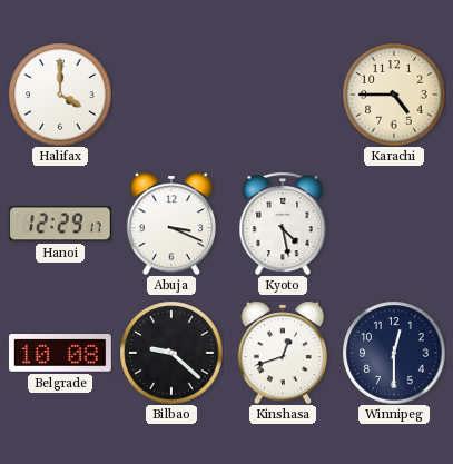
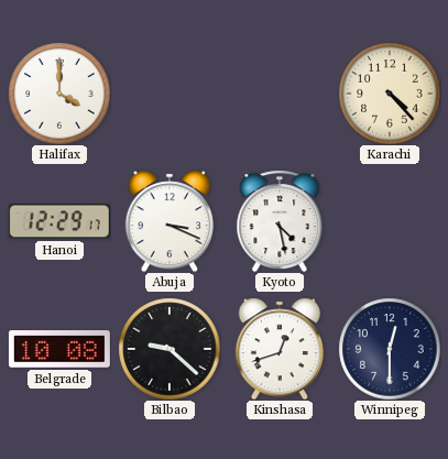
Karachi: 4:45 -> 4:23
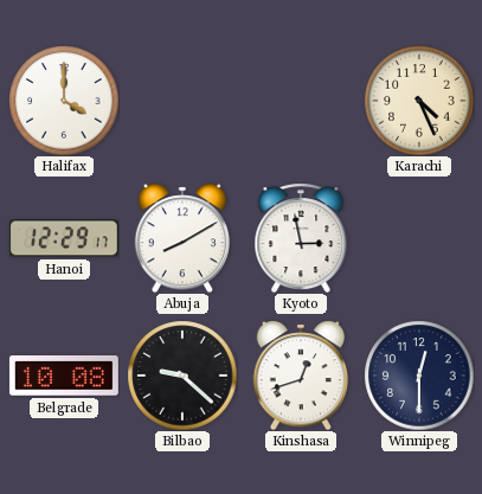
Karachi: 4:23 -> 4:26
Abuja: 3:19 -> 8:10
Kyoto: 4:28 -> 2:58
